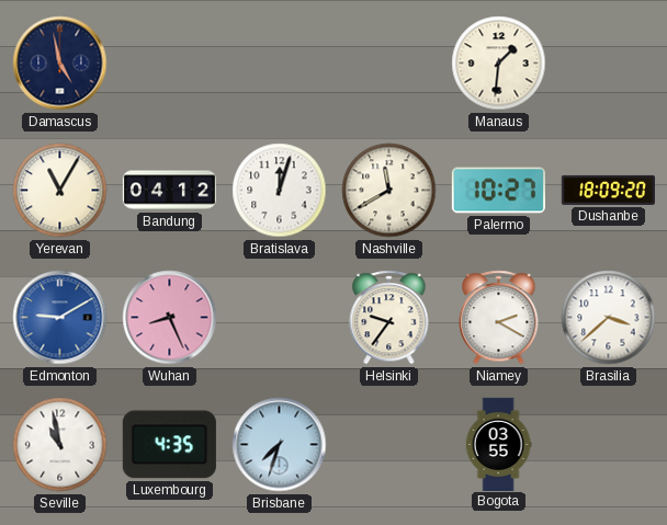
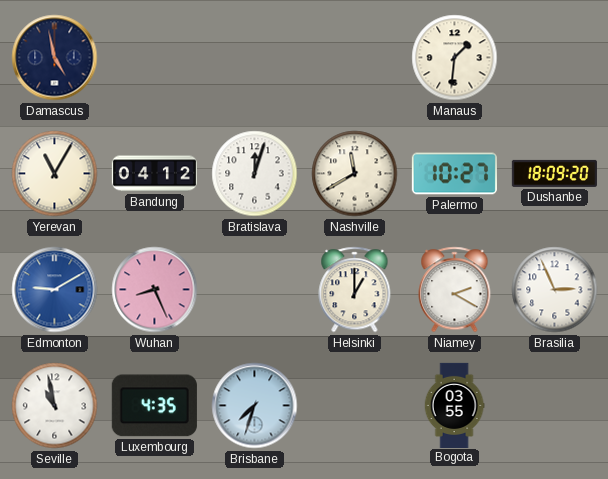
Helsinki: 9:36 -> 1:00
Brasilia: 3:38 -> 2:56
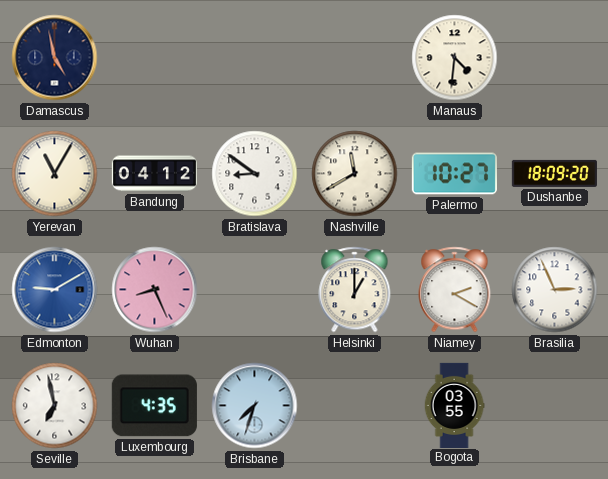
Manaus: 1:31 -> 4:31
Bratislava: 12:03 -> 8:51
Seville: 10:58 -> 6:58
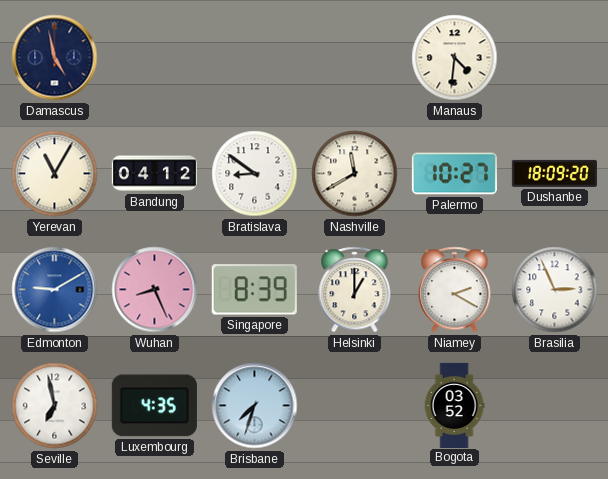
Singapore: none -> 8:39
Bogota: 03:55 -> 03:52
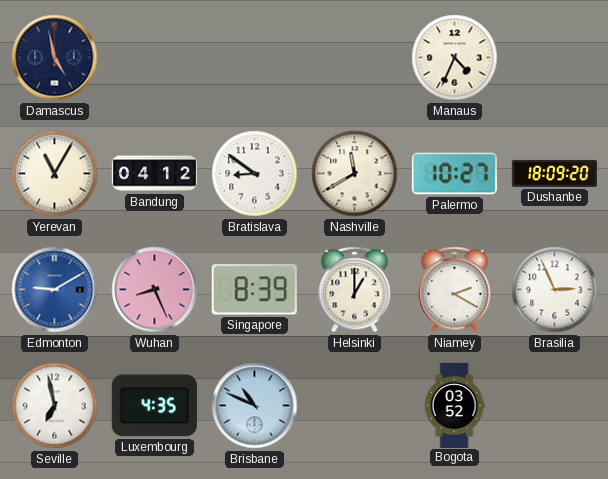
Manaus: 4:31 -> 4:34
Brisbane: 7:33 -> 10:49
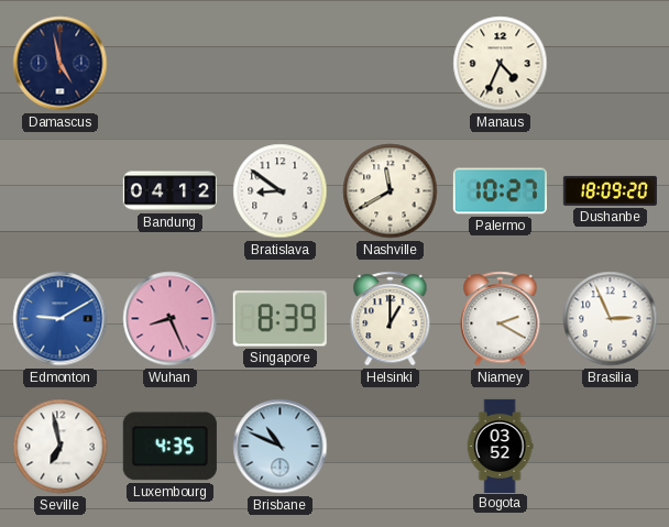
Yerevan: 11:05 -> none
